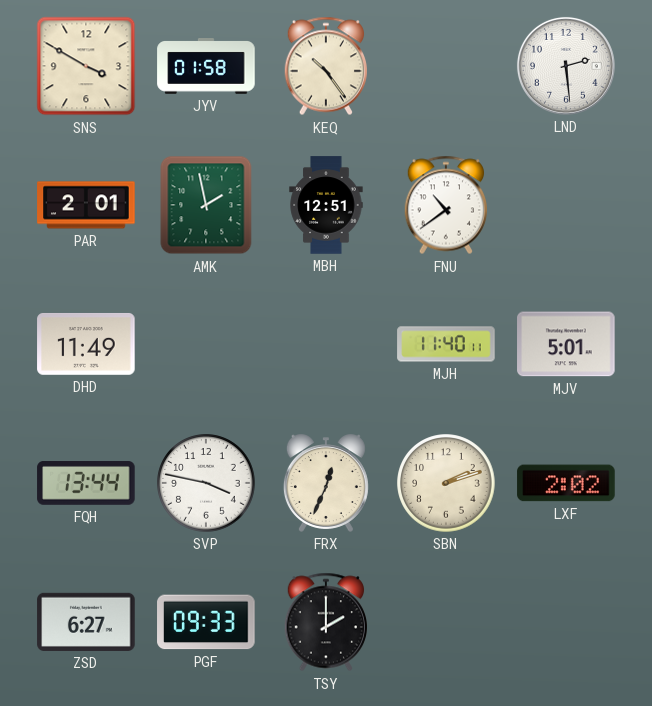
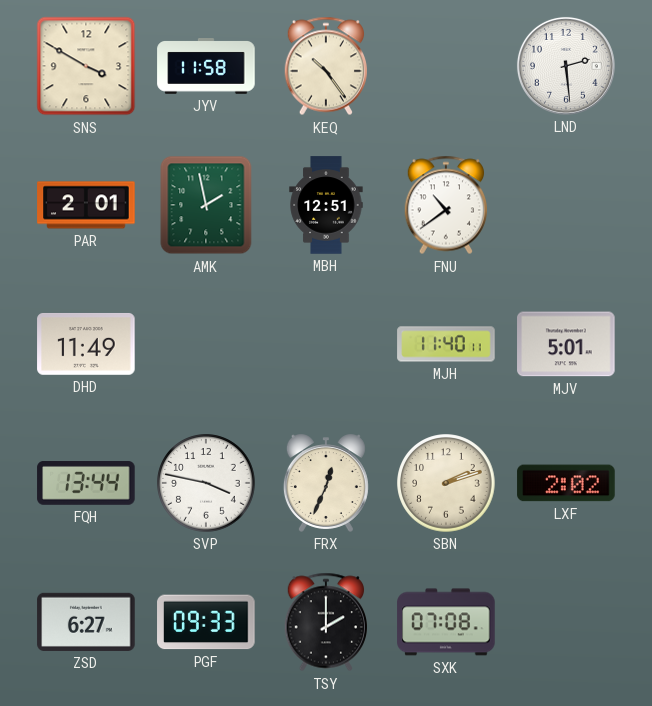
JYV: 01:58 -> 11:58
SXK: none -> 07:08
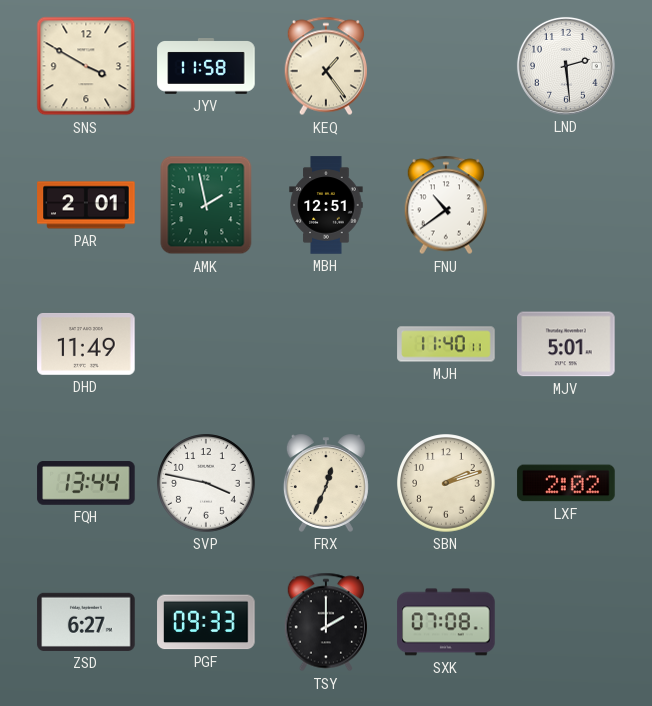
KEQ: 10:24 -> 1:24
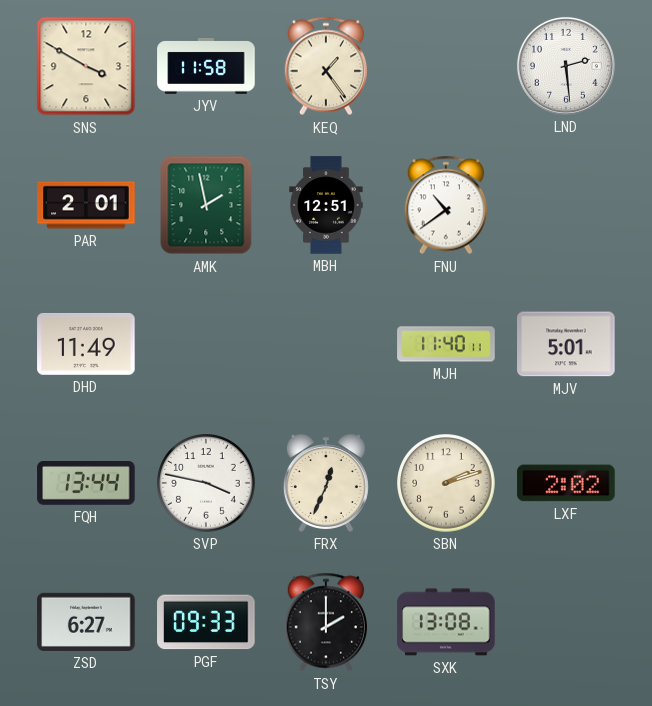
SXK: 07:08 -> 13:08
